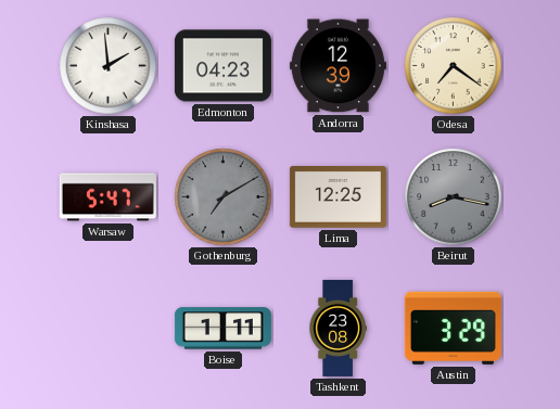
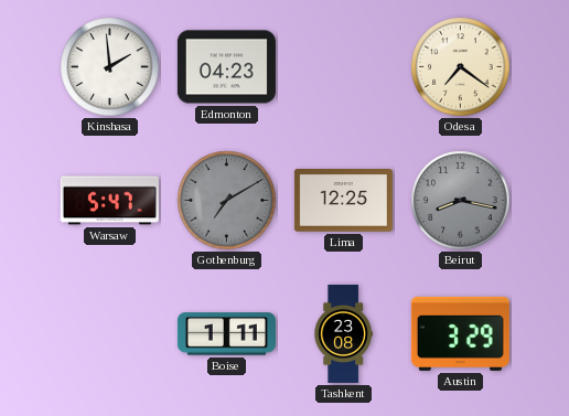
Andorra: 12:39 -> none
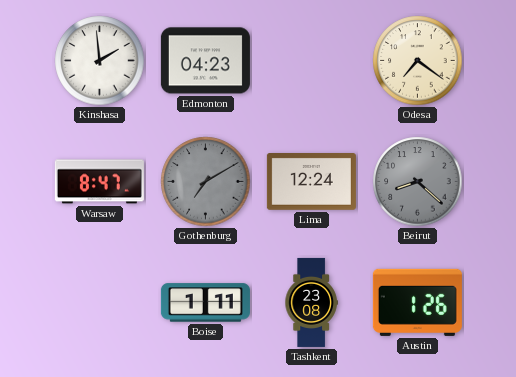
Warsaw: 5:47 -> 8:47
Lima: 12:25 -> 12:24
Beirut: 8:17 -> 8:22
Austin: 3:29 -> 1:26
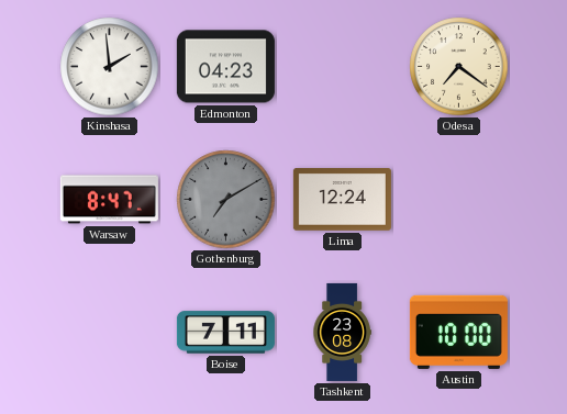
Beirut: 8:22 -> none
Boise: 1:11 -> 7:11
Austin: 1:26 -> 10:00
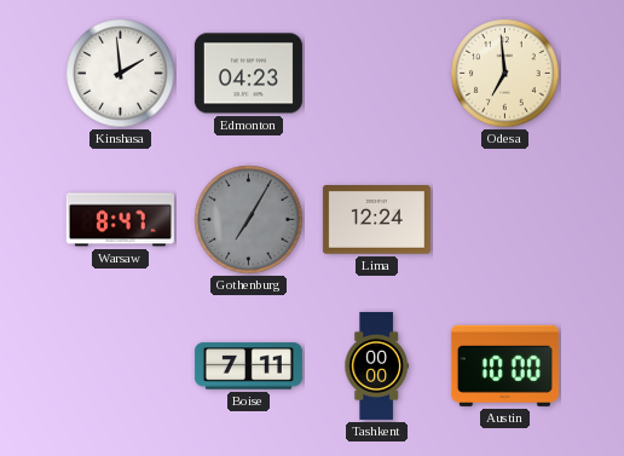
Odesa: 7:21 -> 6:59
Gothenburg: 7:10 -> 7:05
Tashkent: 23:08 -> 00:00
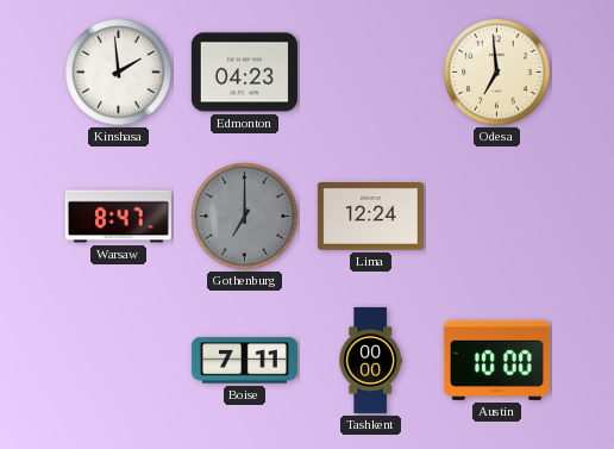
Gothenburg: 7:05 -> 7:00
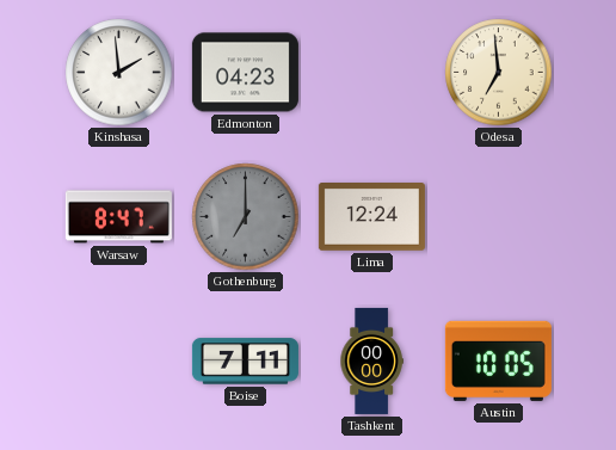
Austin: 10:00 -> 10:05
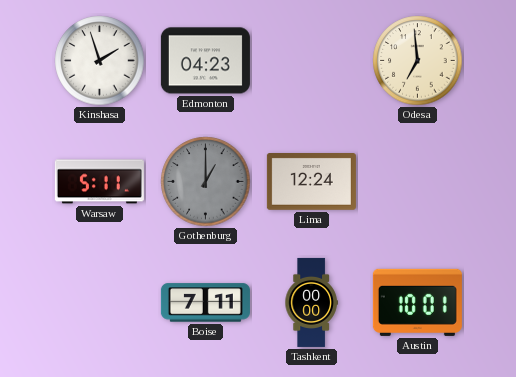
Kinshasa: 1:59 -> 1:57
Warsaw: 8:47 -> 5:11
Gothenburg: 7:00 -> 1:00
Austin: 10:05 -> 10:01
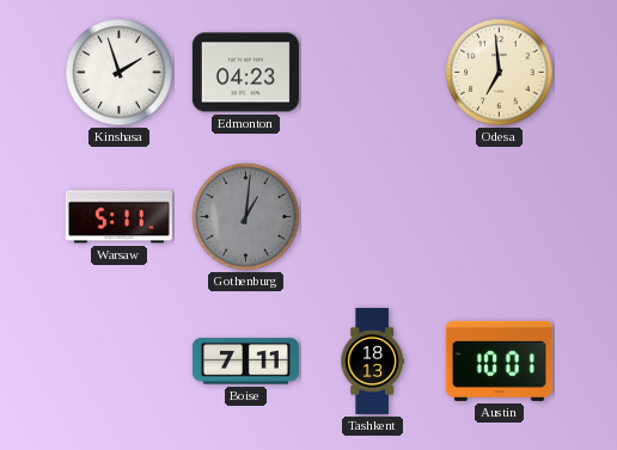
Gothenburg: 1:00 -> 1:01
Lima: 12:24 -> none
Tashkent: 00:00 -> 18:13
